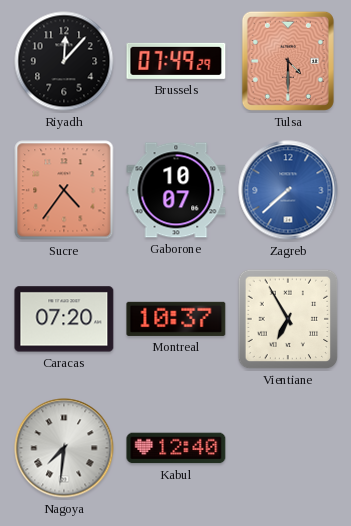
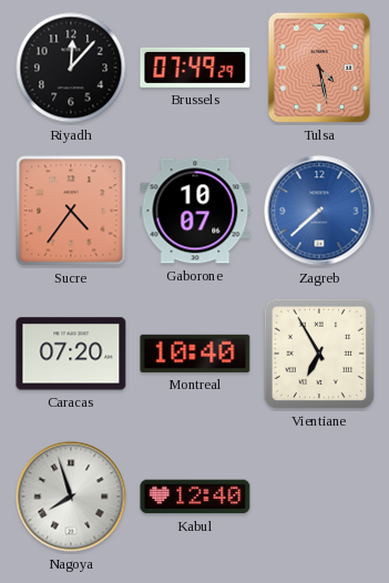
Tulsa: 4:30 -> 4:28
Montreal: 10:37 -> 10:40
Nagoya: 7:31 -> 7:57
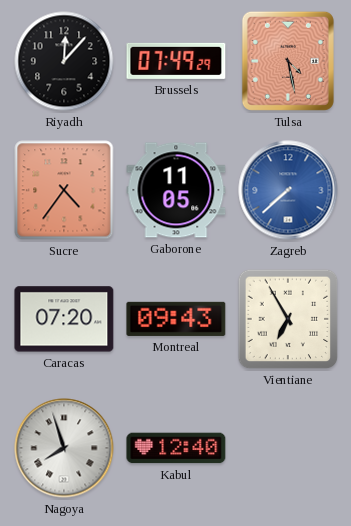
Gaborone: 10:07 -> 11:05
Montreal: 10:40 -> 09:43
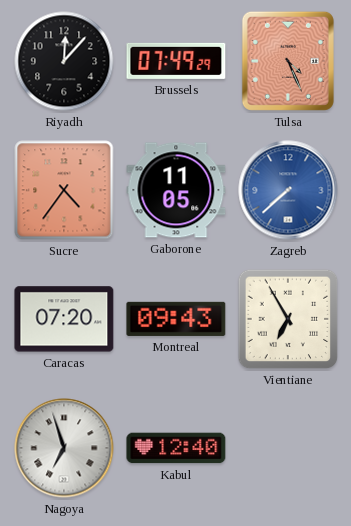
Tulsa: 4:28 -> 4:26
Nagoya: 7:57 -> 6:57
